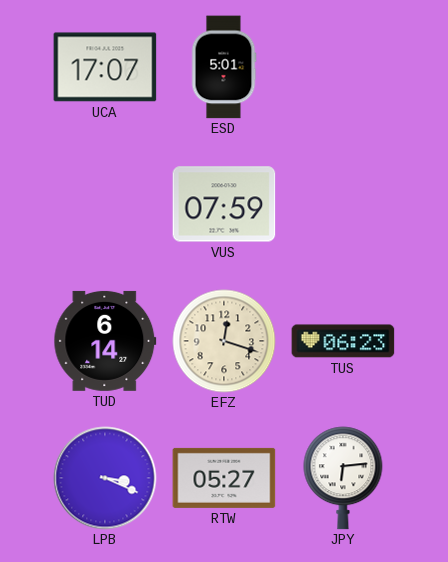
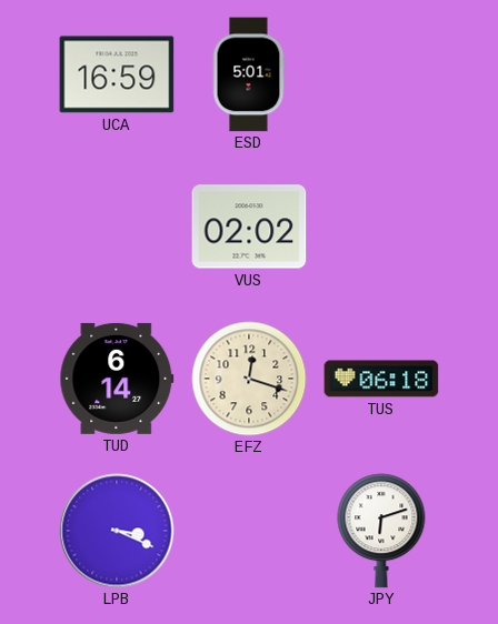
UCA: 17:07 -> 16:59
VUS: 07:59 -> 02:02
TUS: 06:23 -> 06:18
RTW: 05:27 -> none
JPY: 6:14 -> 6:12
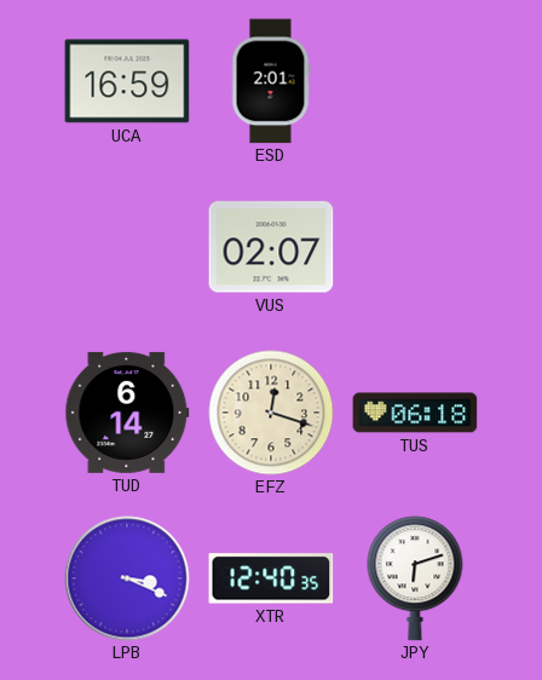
ESD: 5:01 -> 2:01
VUS: 02:02 -> 02:07
XTR: none -> 12:40
